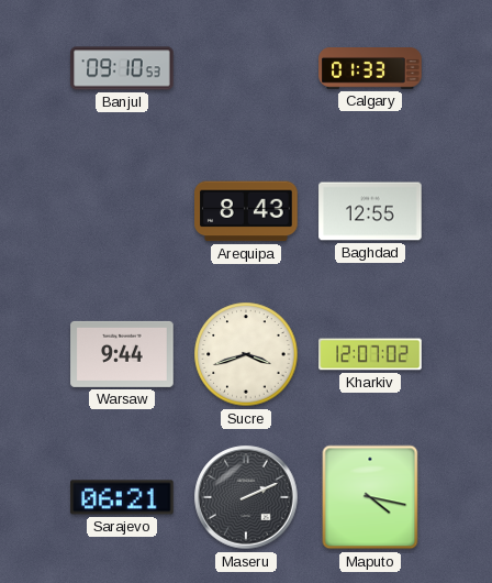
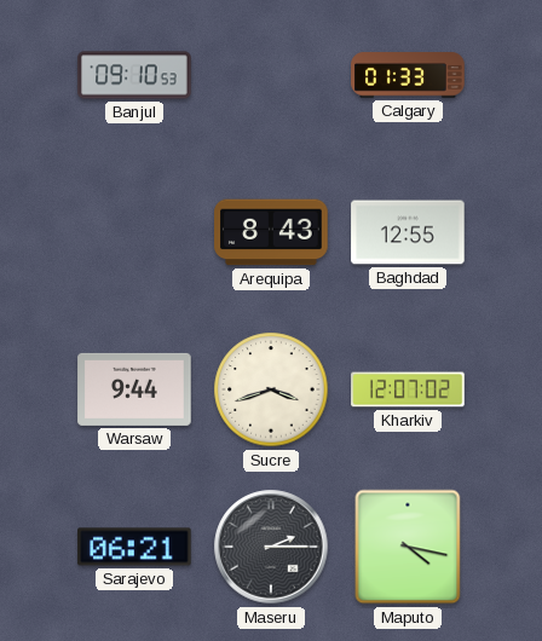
Maseru: 2:11 -> 2:15
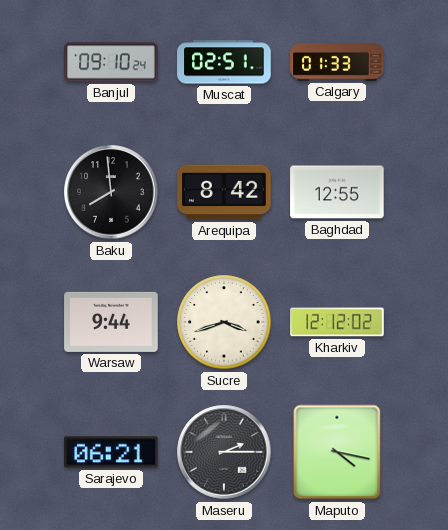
Banjul: 09:10:53 -> 09:10:24
Muscat: none -> 02:51
Baku: none -> 7:59
Arequipa: 8:43 -> 8:42
Kharkiv: 12:07 -> 12:12
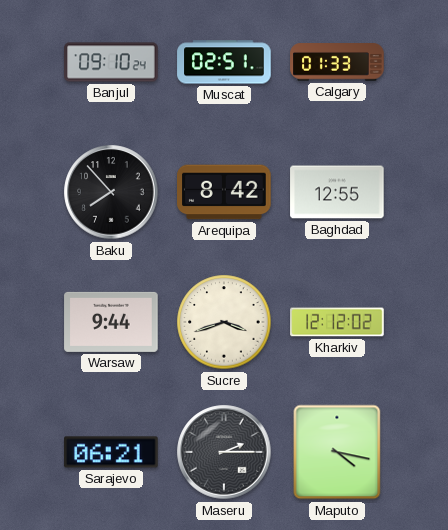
Baku: 7:59 -> 7:53
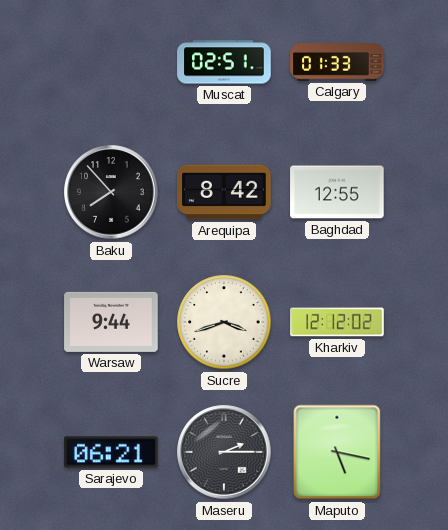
Banjul: 09:10 -> none
Maputo: 4:17 -> 5:17
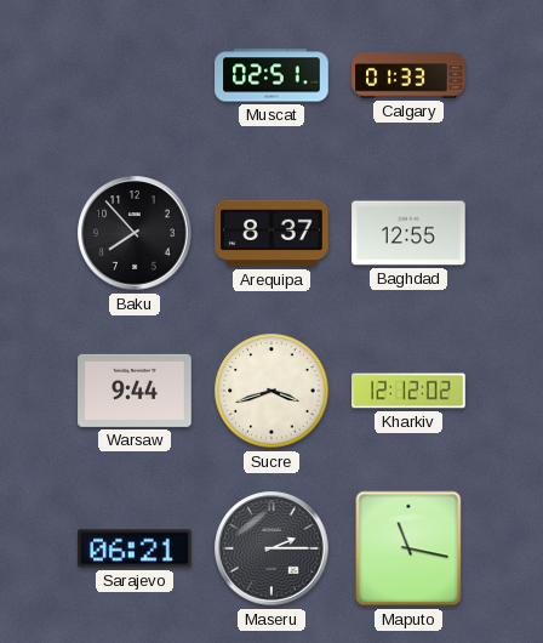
Arequipa: 8:42 -> 8:37
Maputo: 5:17 -> 11:17
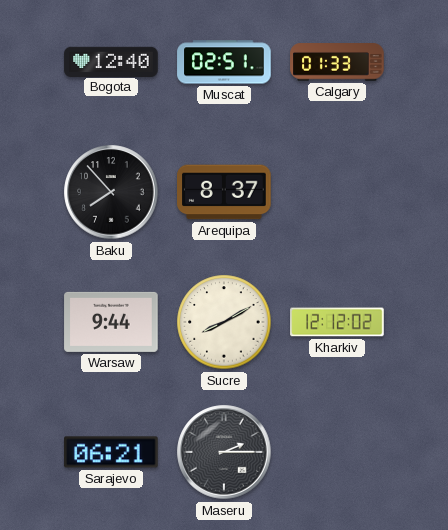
Bogota: none -> 12:40
Baghdad: 12:55 -> none
Sucre: 3:42 -> 8:10
Maputo: 11:17 -> none
